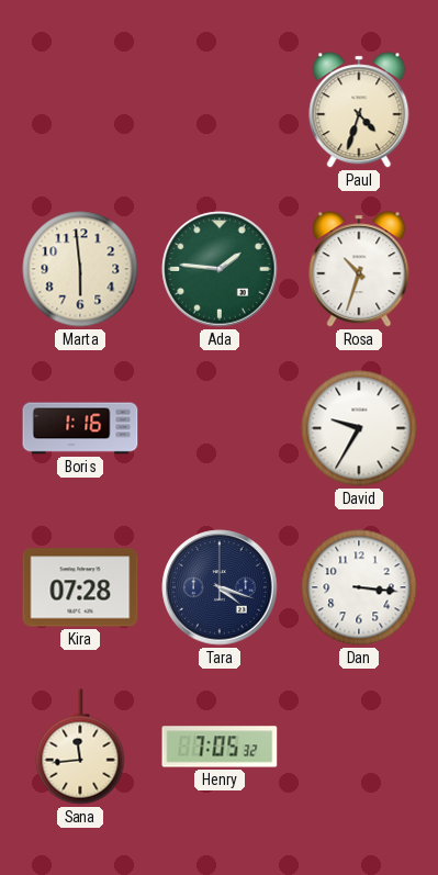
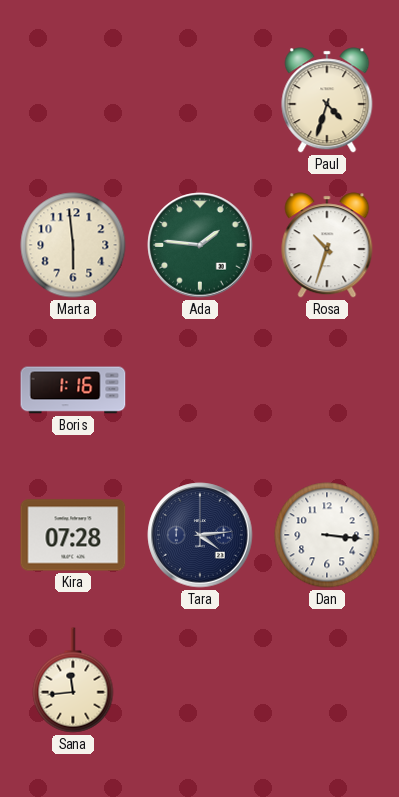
David: 9:35 -> none
Tara: 4:18 -> 4:14
Henry: 7:05 -> none
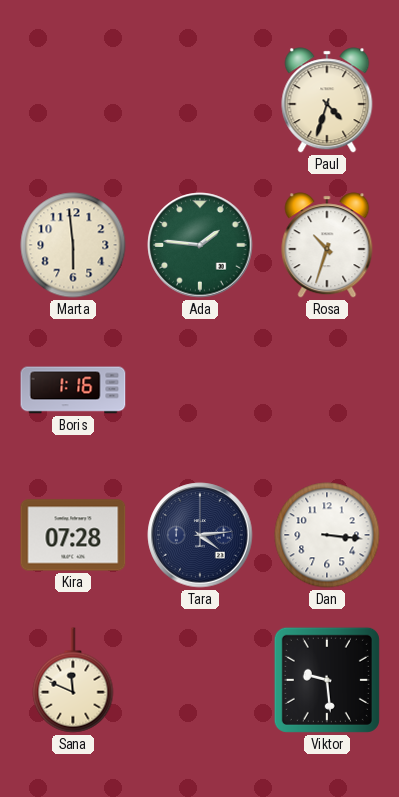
Sana: 11:44 -> 11:49
Viktor: none -> 9:29
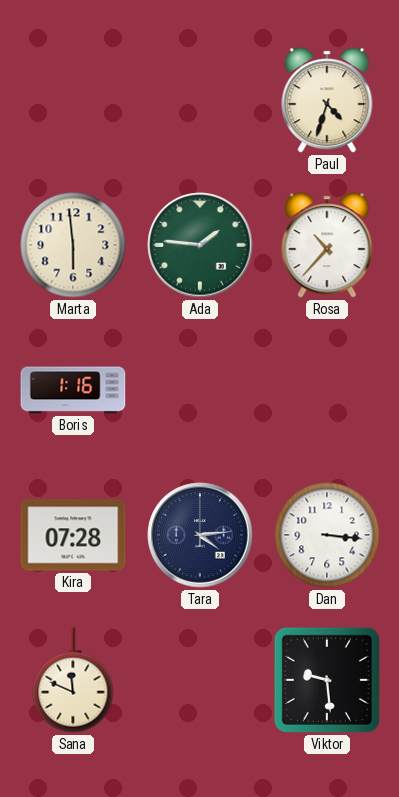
Rosa: 10:33 -> 10:37
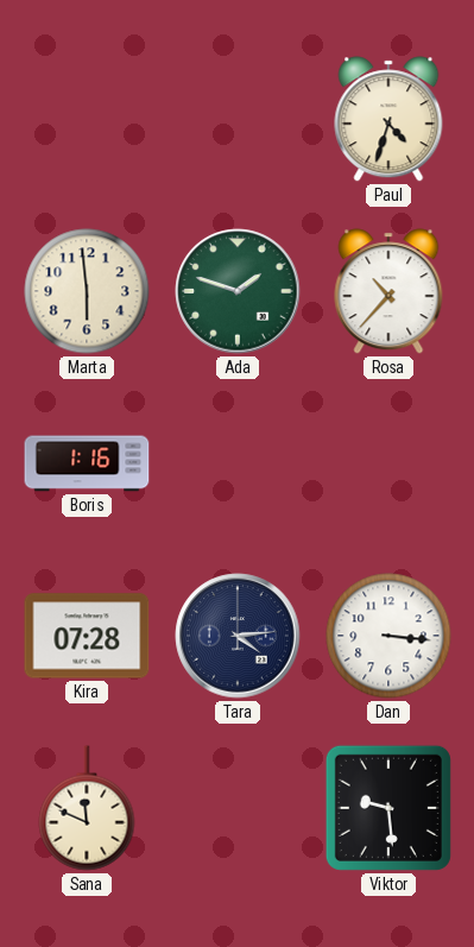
Ada: 1:46 -> 1:48
